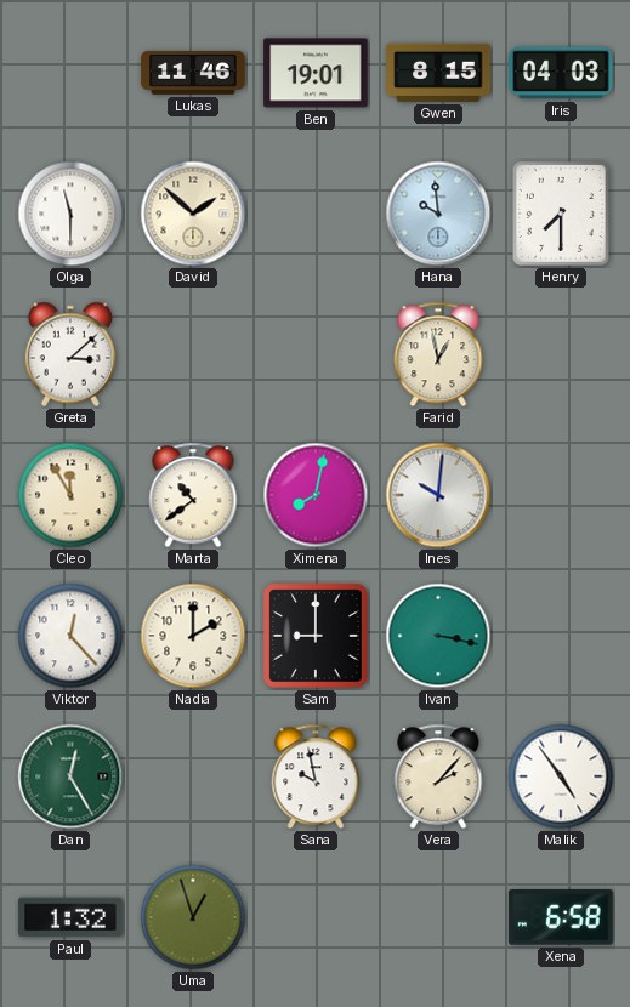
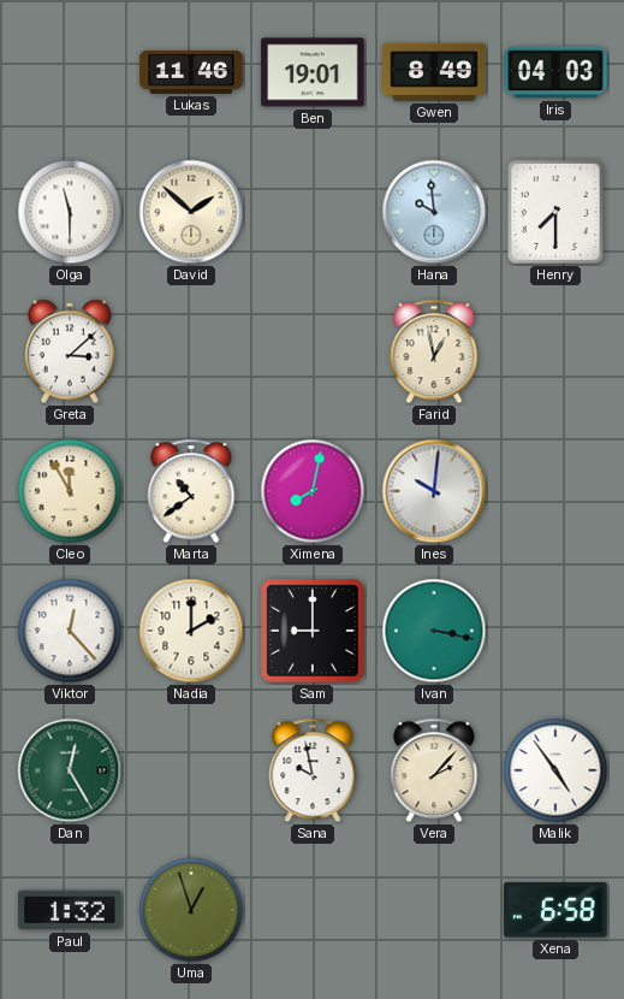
Gwen: 8:15 -> 8:49
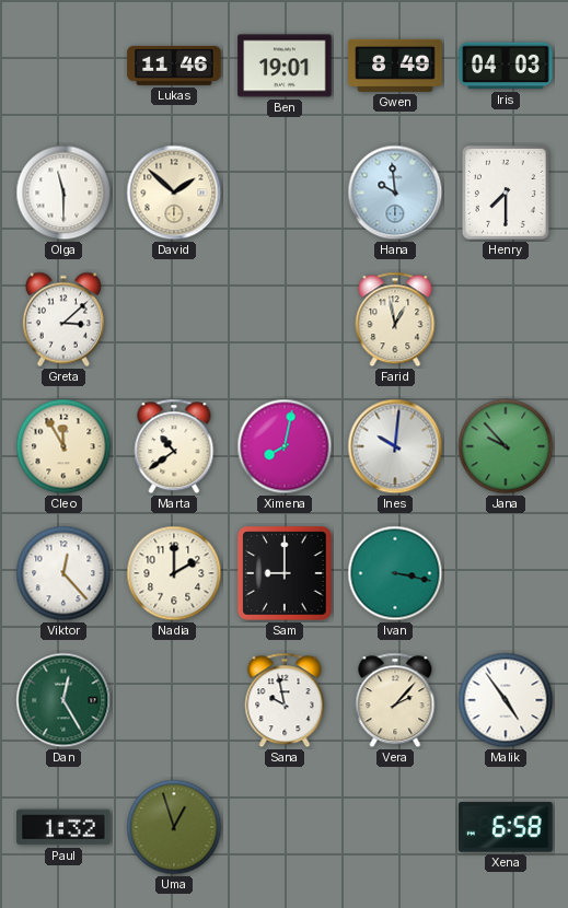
Jana: none -> 9:53
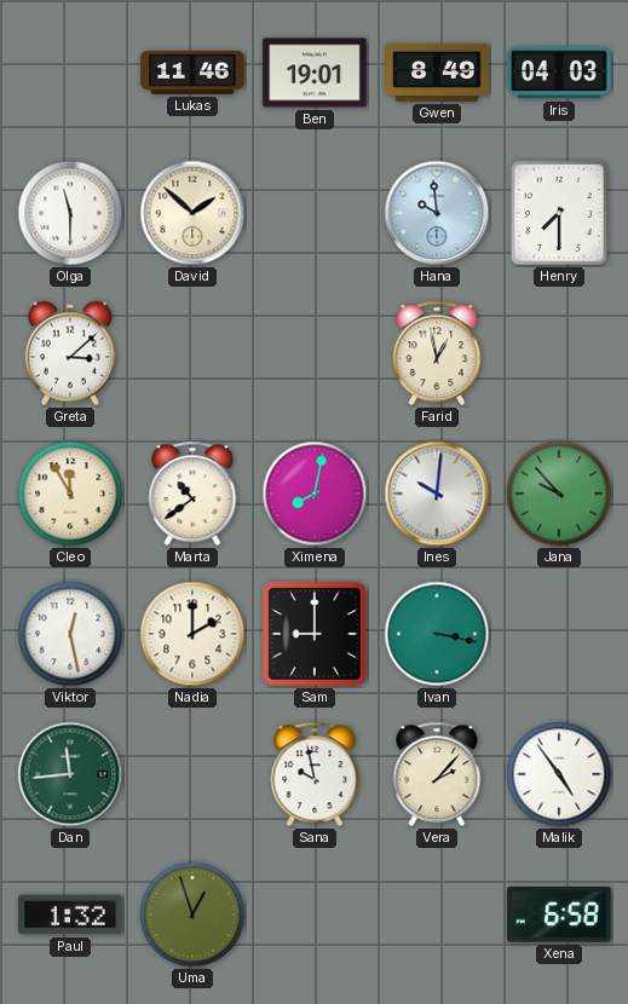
Viktor: 12:23 -> 12:28
Dan: 12:25 -> 11:44
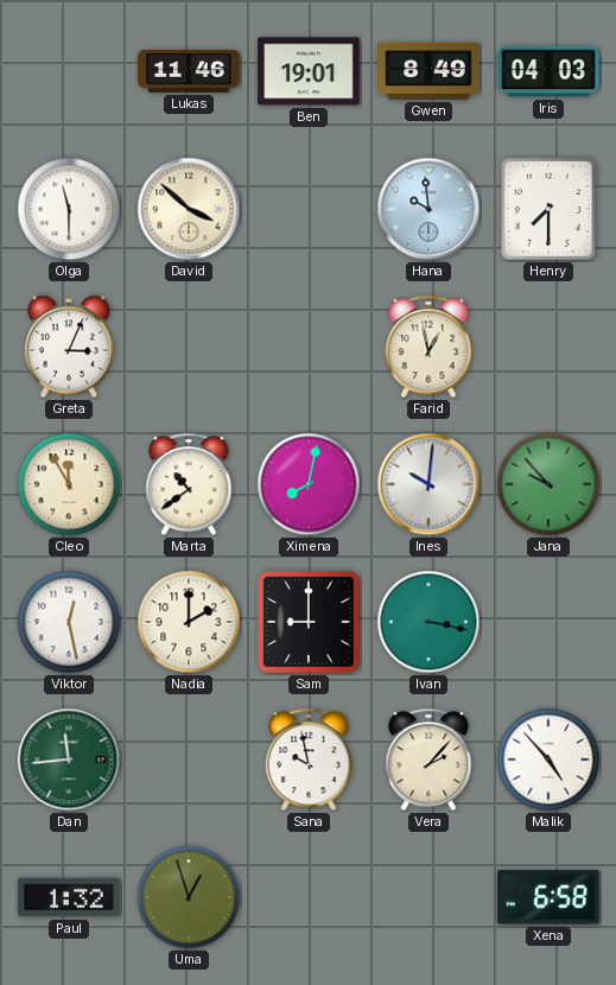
David: 1:52 -> 3:52
Greta: 3:08 -> 3:04
Malik: 4:54 -> 4:53
